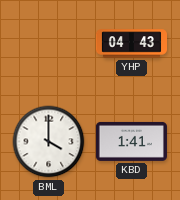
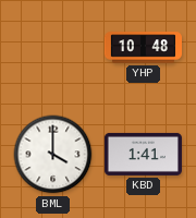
YHP: 04:43 -> 10:48
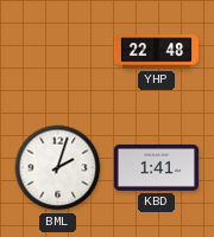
YHP: 10:48 -> 22:48
BML: 4:00 -> 2:03
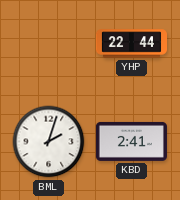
YHP: 22:48 -> 22:44
KBD: 1:41 -> 2:41
